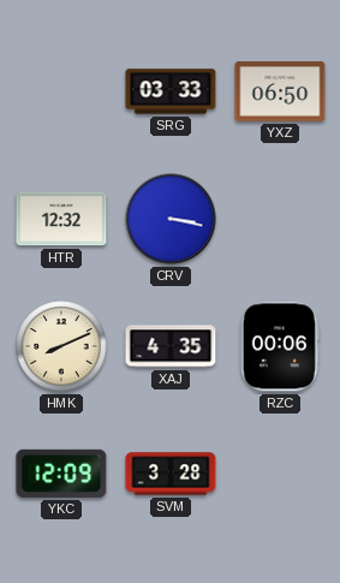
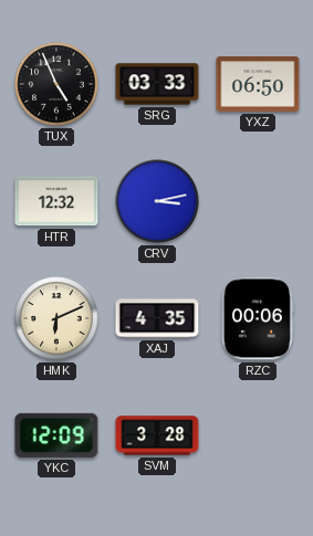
TUX: none -> 4:56
CRV: 3:17 -> 3:13
HMK: 8:11 -> 6:11
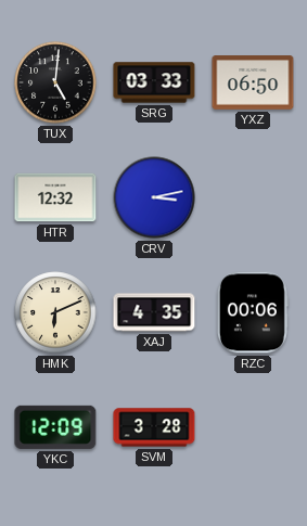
TUX: 4:56 -> 5:01
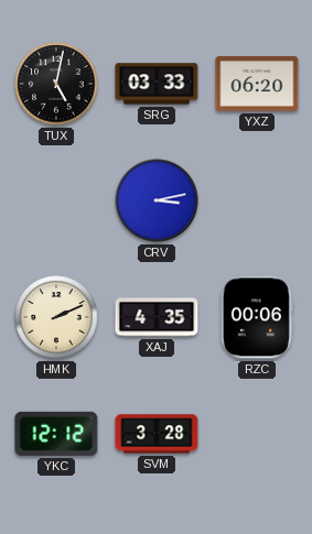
TUX: 5:01 -> 5:02
YXZ: 06:50 -> 06:20
HTR: 12:32 -> none
HMK: 6:11 -> 2:11
YKC: 12:09 -> 12:12
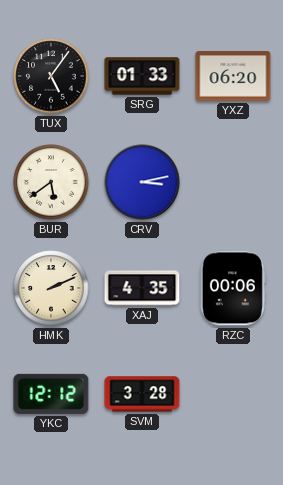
TUX: 5:02 -> 5:06
SRG: 03:33 -> 01:33
BUR: none -> 5:39
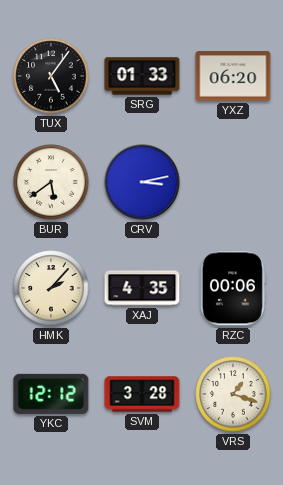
HMK: 2:11 -> 2:07
VRS: none -> 1:18
